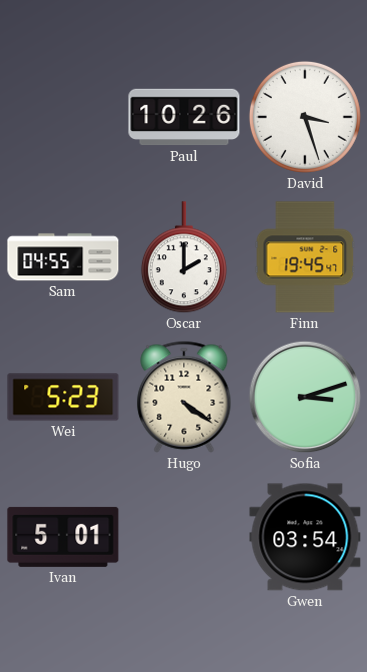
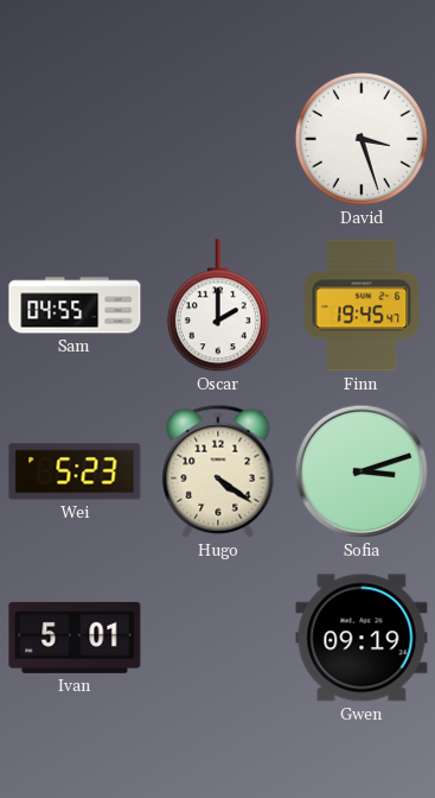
Paul: 10:26 -> none
Gwen: 03:54 -> 09:19
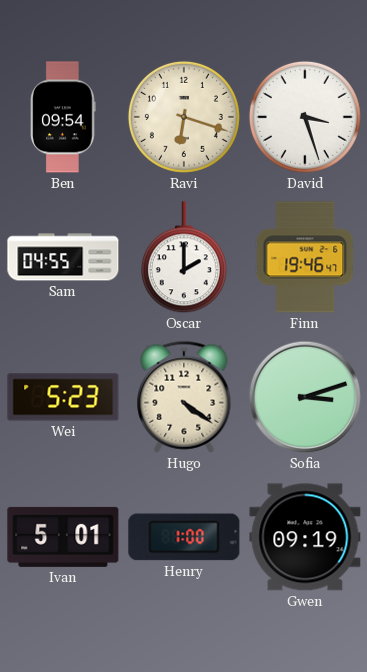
Ben: none -> 09:54
Ravi: none -> 6:18
Finn: 19:45 -> 19:46
Henry: none -> 1:00
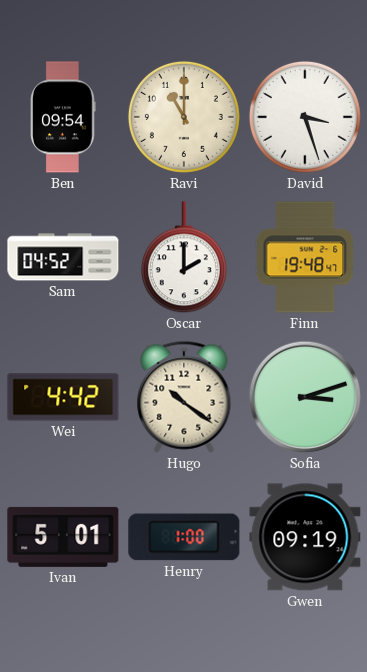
Ravi: 6:18 -> 11:00
Sam: 04:55 -> 04:52
Finn: 19:46 -> 19:48
Wei: 5:23 -> 4:42
Hugo: 4:21 -> 10:21
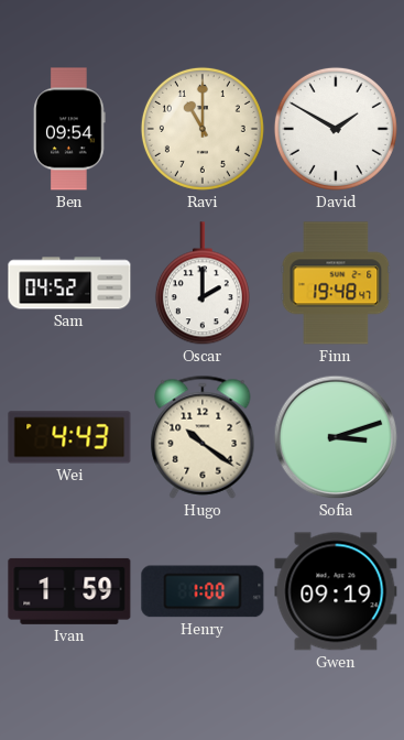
David: 3:27 -> 1:50
Wei: 4:42 -> 4:43
Ivan: 5:01 -> 1:59
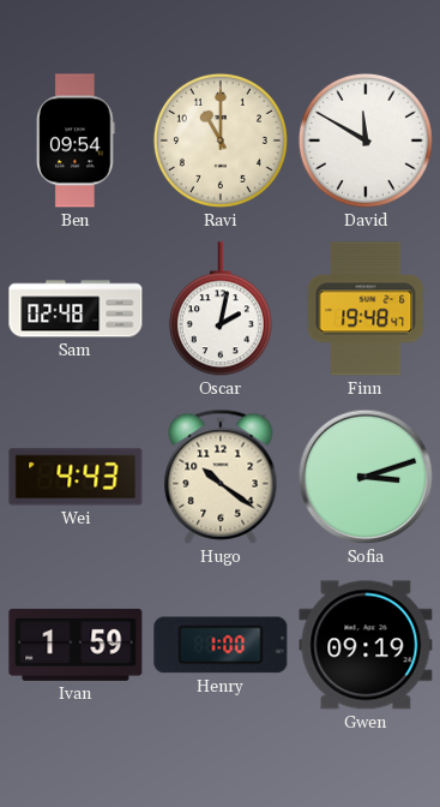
David: 1:50 -> 11:50
Sam: 04:52 -> 02:48
Oscar: 2:00 -> 2:02
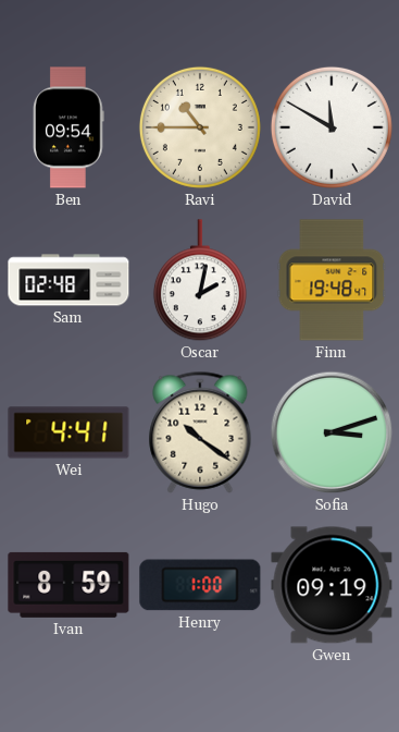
Ravi: 11:00 -> 10:45
Wei: 4:43 -> 4:41
Ivan: 1:59 -> 8:59
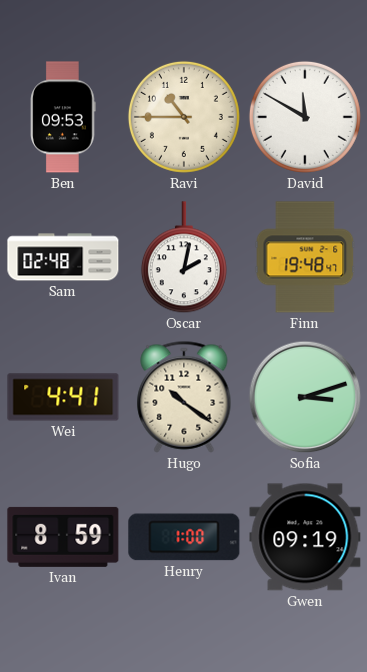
Ben: 09:54 -> 09:53
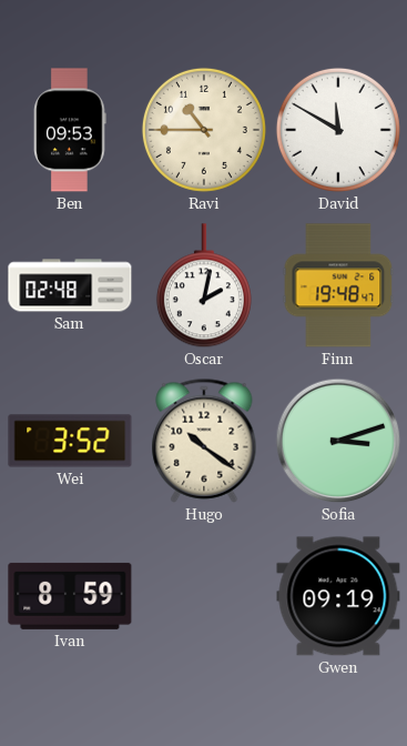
Wei: 4:41 -> 3:52
Henry: 1:00 -> none
